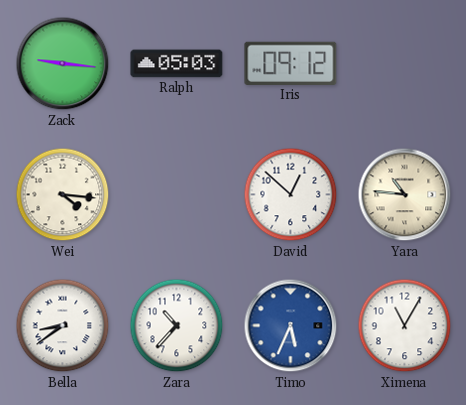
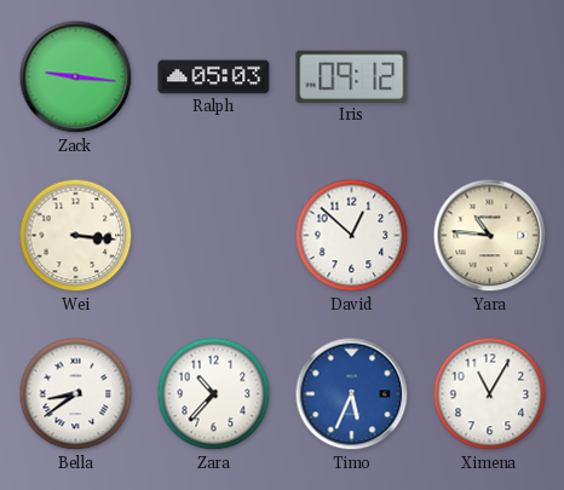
Wei: 4:16 -> 3:16
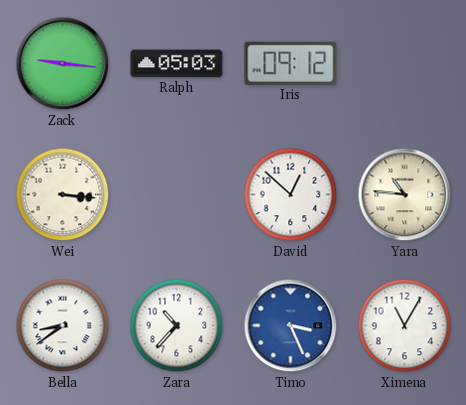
Timo: 5:34 -> 3:26
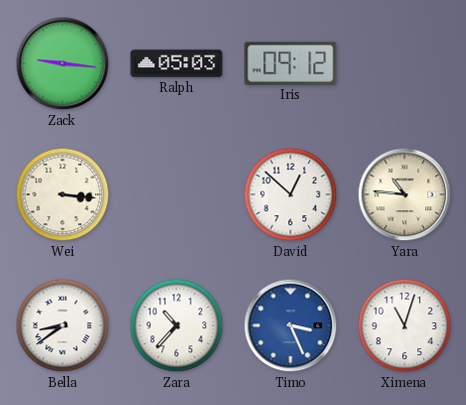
Ximena: 11:05 -> 11:03
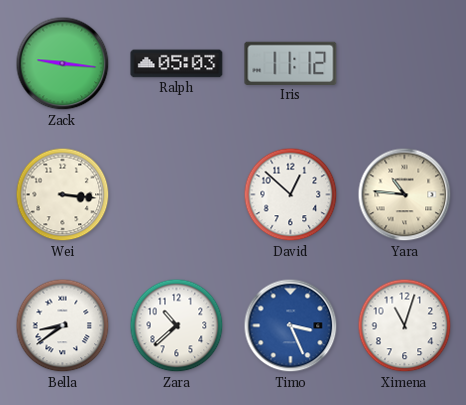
Iris: 09:12 -> 11:12
Zara: 10:37 -> 10:38
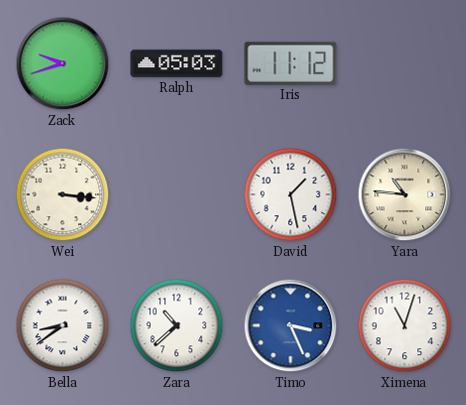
Zack: 9:16 -> 9:42
David: 12:52 -> 1:28
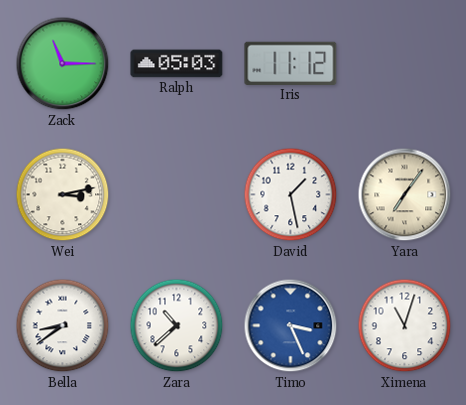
Zack: 9:42 -> 11:15
Wei: 3:16 -> 3:13
Yara: 10:46 -> 7:06
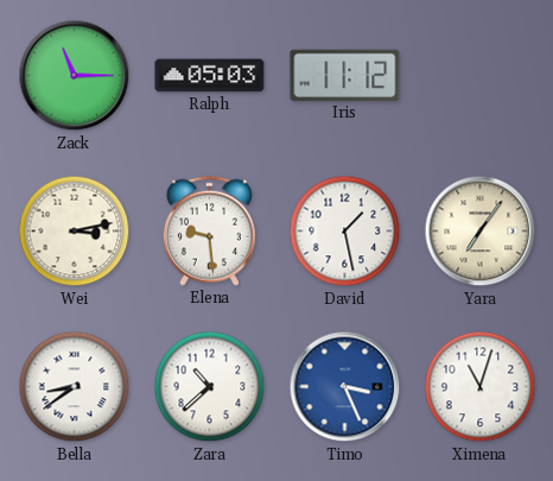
Elena: none -> 9:29
